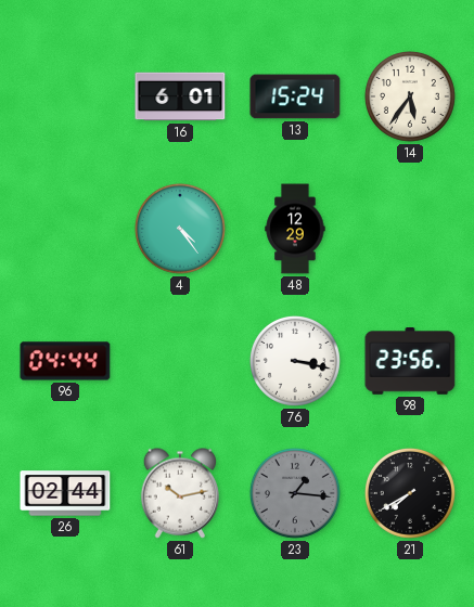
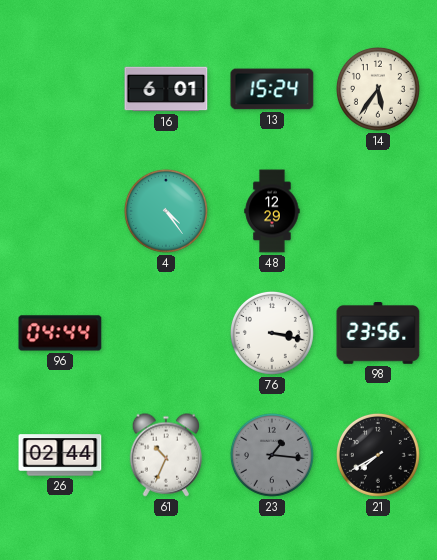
61: 10:13 -> 10:34
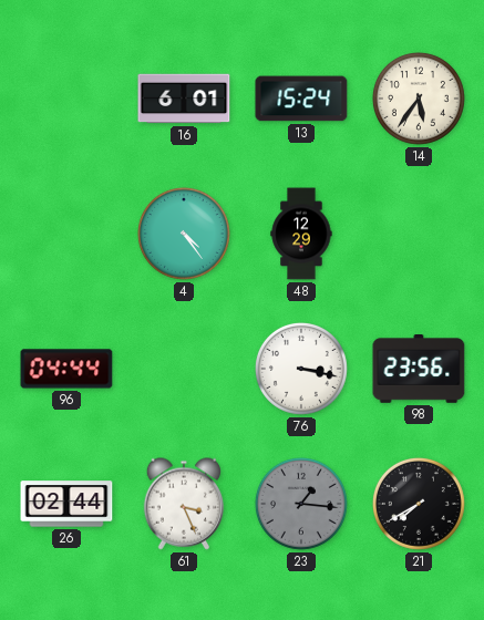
61: 10:34 -> 3:26
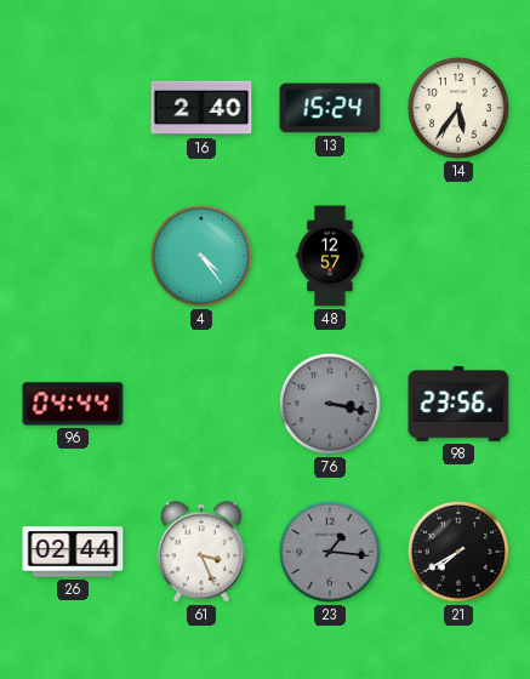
16: 6:01 -> 2:40
48: 12:29 -> 12:57
76 dial: white -> grey
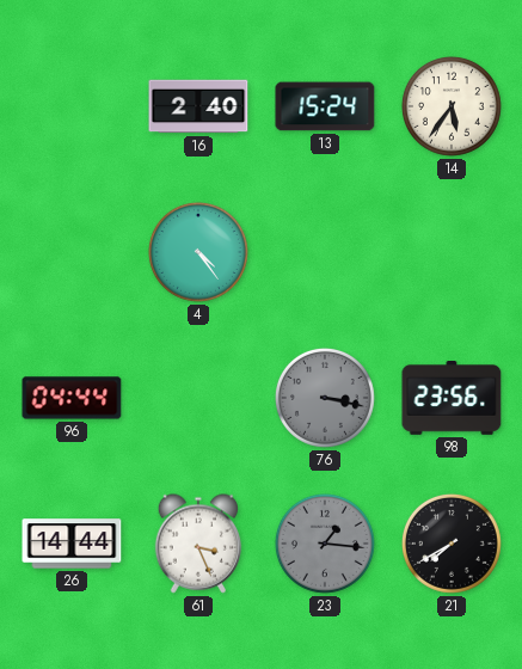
48: 12:57 -> none
26: 02:44 -> 14:44
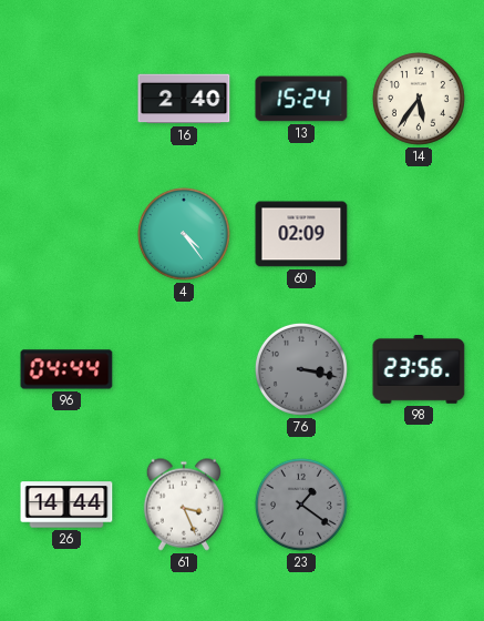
60: none -> 02:09
23: 1:16 -> 1:21
21: 7:40 -> none
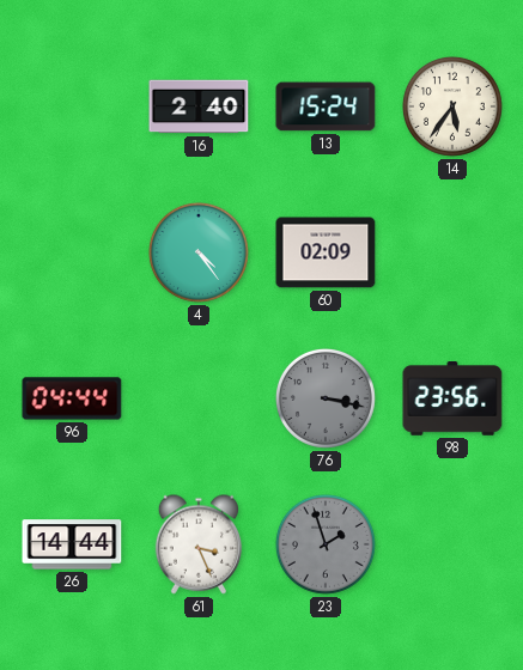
23: 1:21 -> 1:57
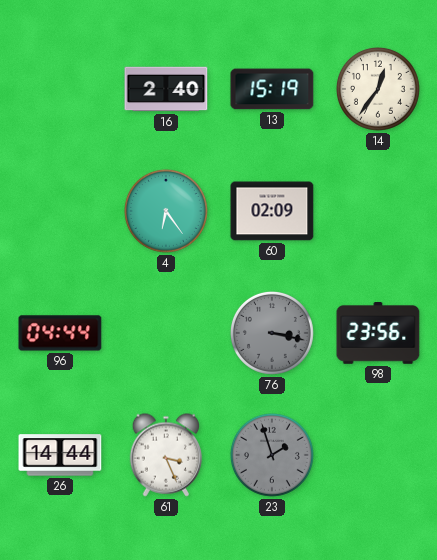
13: 15:24 -> 15:19
14: 5:36 -> 12:36
4: 4:24 -> 6:24
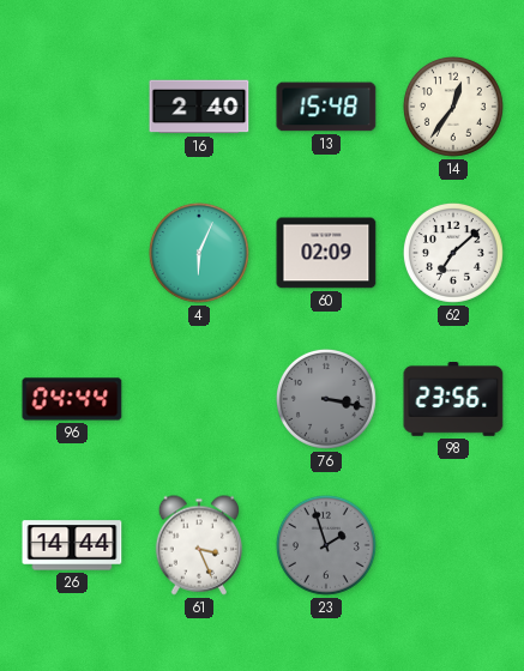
13: 15:19 -> 15:48
4: 6:24 -> 6:04
62: none -> 7:08
